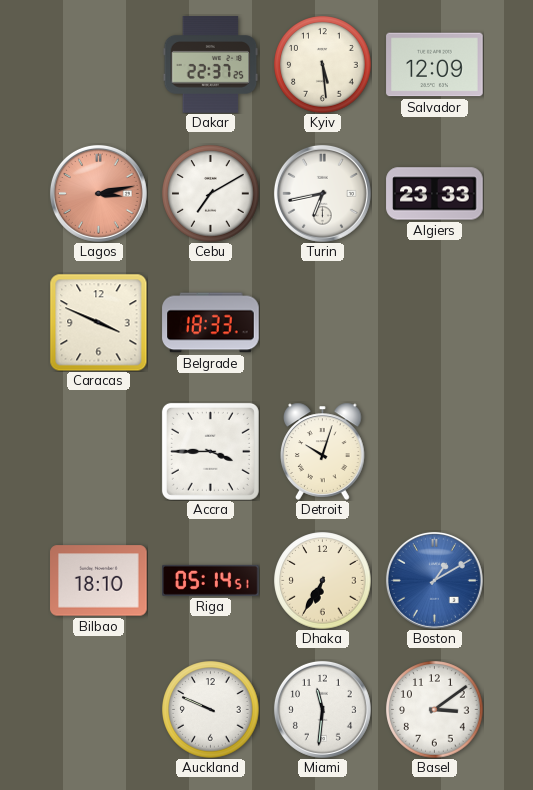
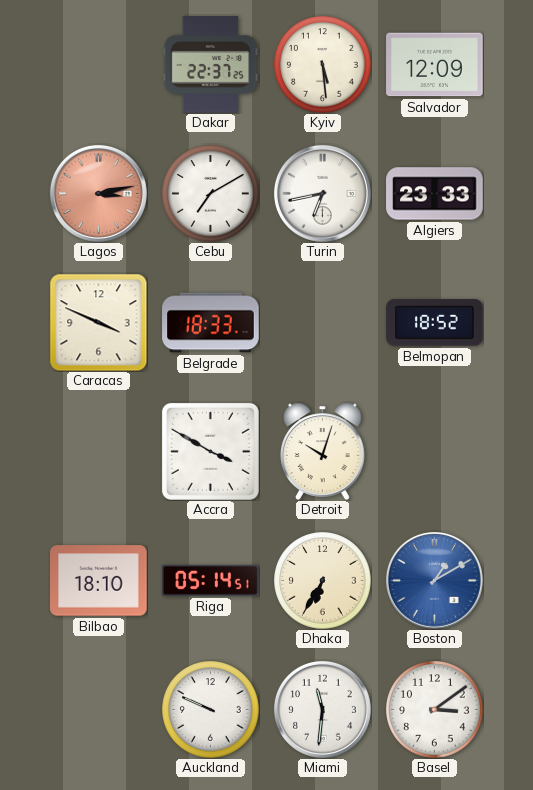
Belmopan: none -> 18:52
Accra: 3:45 -> 3:50
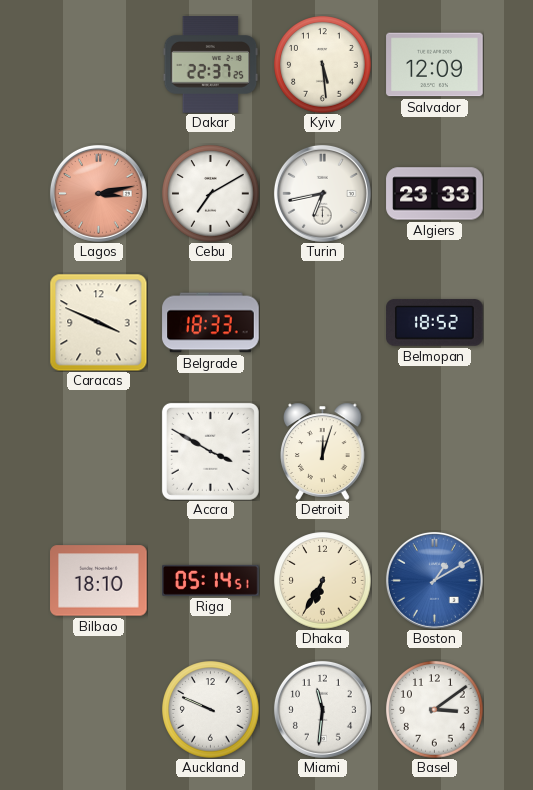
Detroit: 10:03 -> 12:03
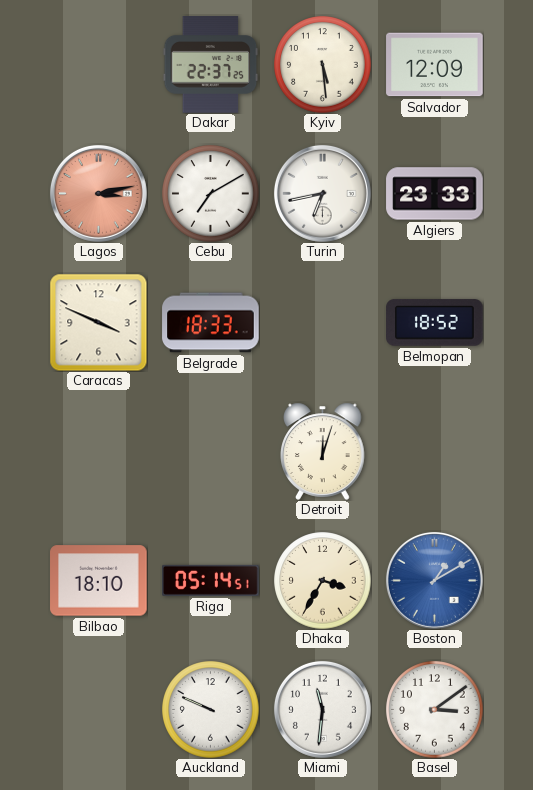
Accra: 3:50 -> none
Dhaka: 6:35 -> 3:35
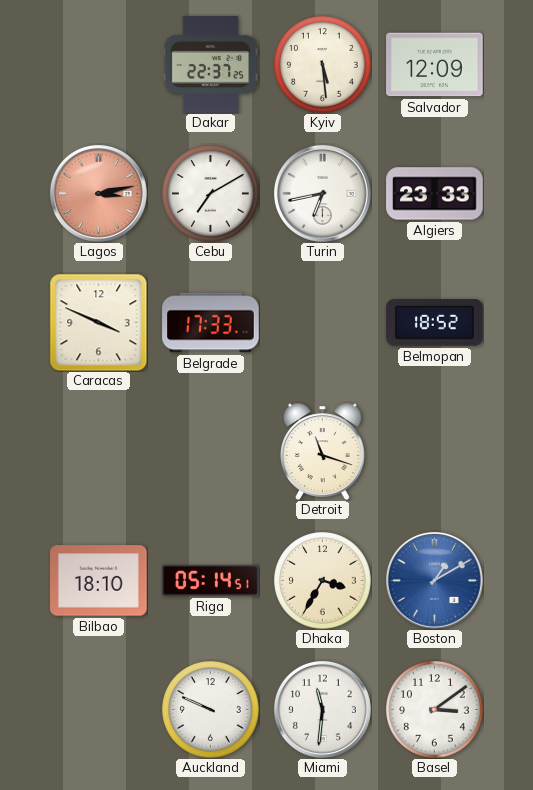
Belgrade: 18:33 -> 17:33
Detroit: 12:03 -> 11:18
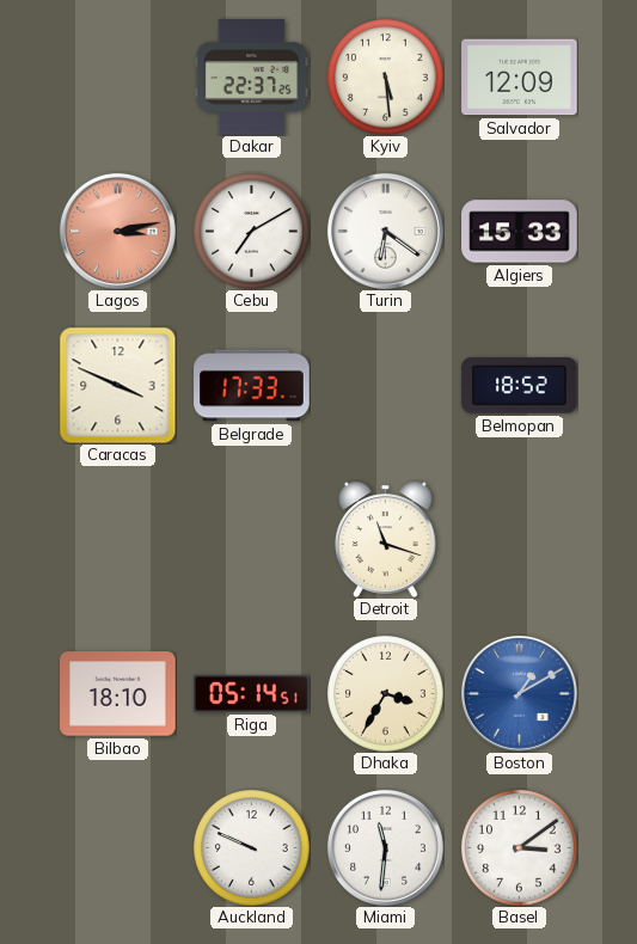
Turin: 6:43 -> 6:21
Algiers: 23:33 -> 15:33
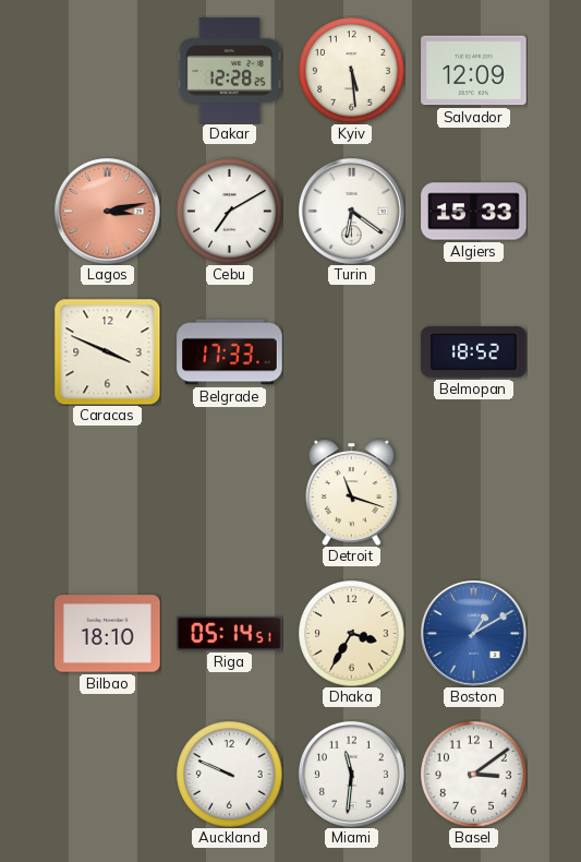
Dakar: 22:37 -> 12:28
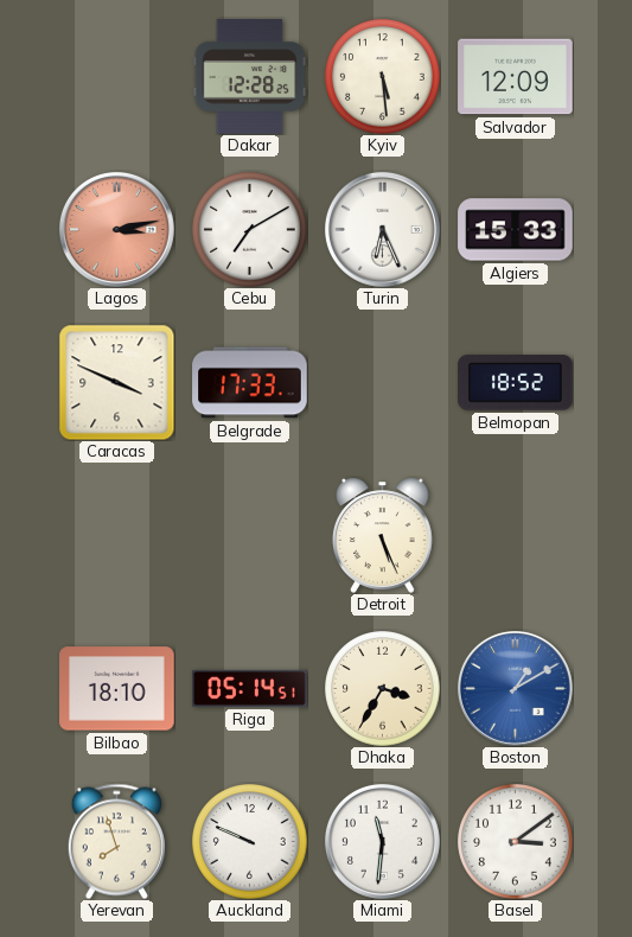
Turin: 6:21 -> 6:26
Detroit: 11:18 -> 5:26
Yerevan: none -> 7:57
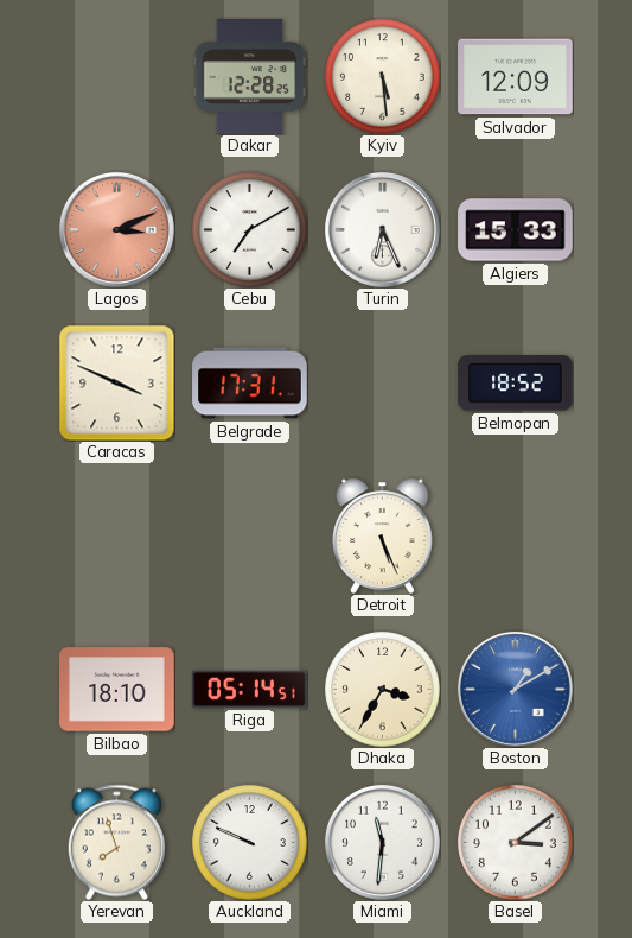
Lagos: 3:13 -> 3:11
Belgrade: 17:33 -> 17:31
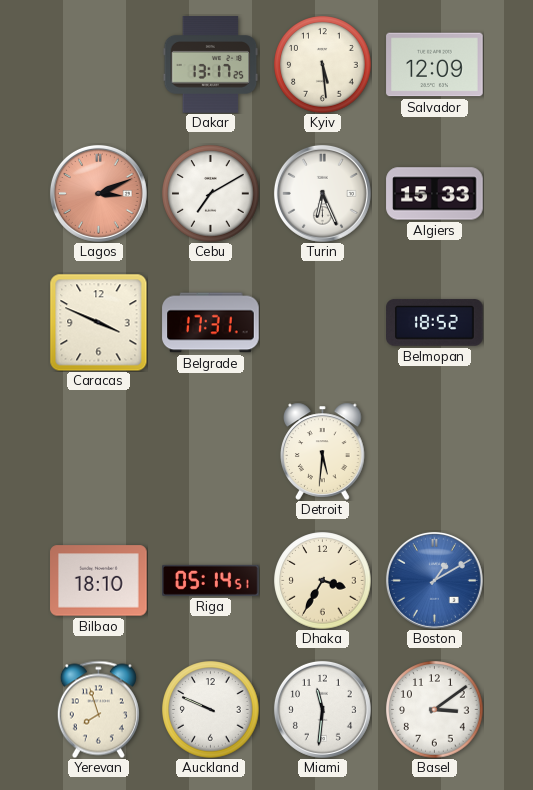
Dakar: 12:28 -> 13:17
Detroit: 5:26 -> 5:31
